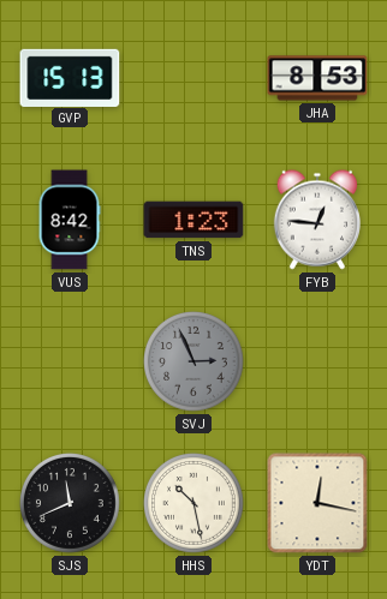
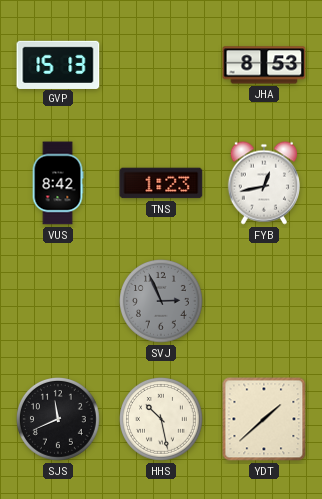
FYB: 12:46 -> 12:43
YDT: 12:17 -> 1:38
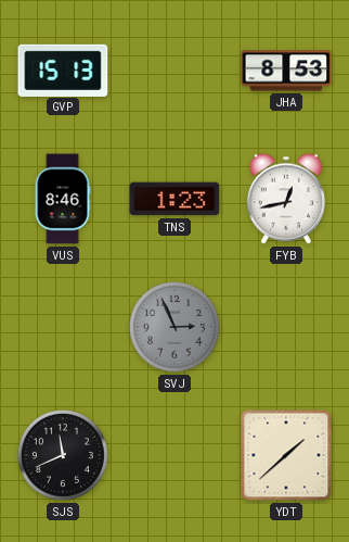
VUS: 8:42 -> 8:46
HHS: 10:28 -> none
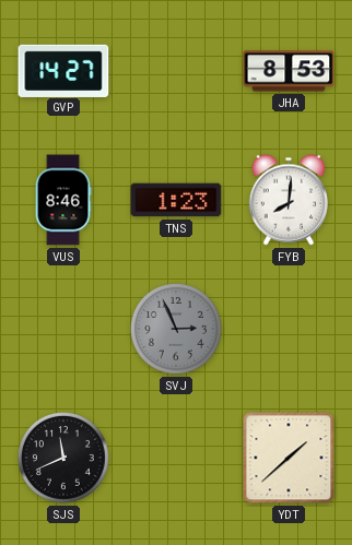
GVP: 15:13 -> 14:27
FYB: 12:43 -> 8:01
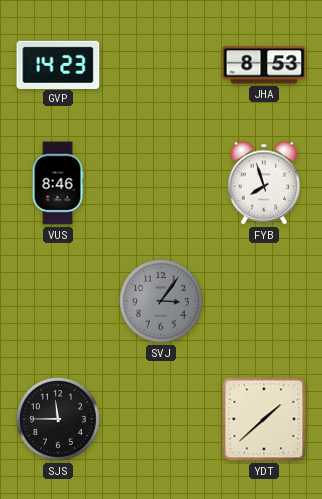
GVP: 14:27 -> 14:23
TNS: 1:23 -> none
FYB: 8:01 -> 7:57
SVJ: 2:56 -> 3:06
SJS: 11:41 -> 11:45
